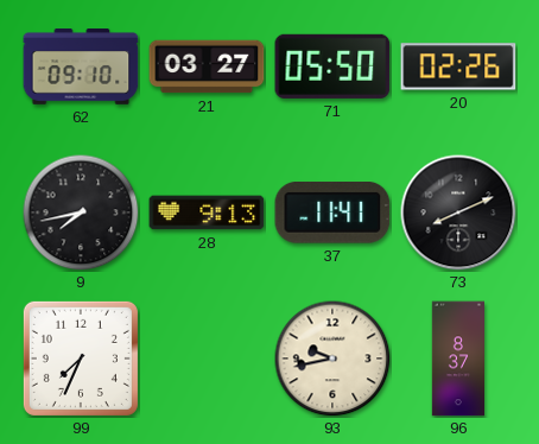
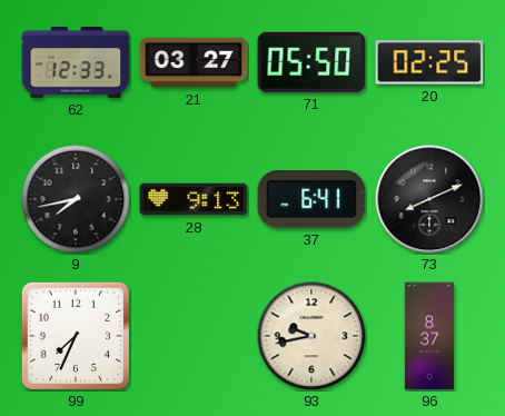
62: 09:10 -> 12:33
20: 02:26 -> 02:25
37: 11:41 -> 6:41
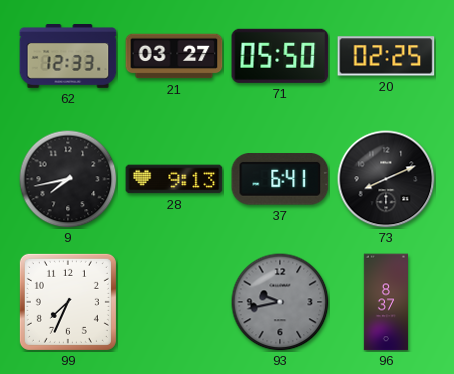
93 dial: cream -> grey
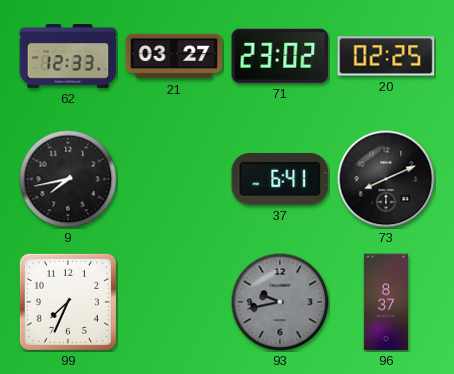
71: 05:50 -> 23:02
28: 9:13 -> none
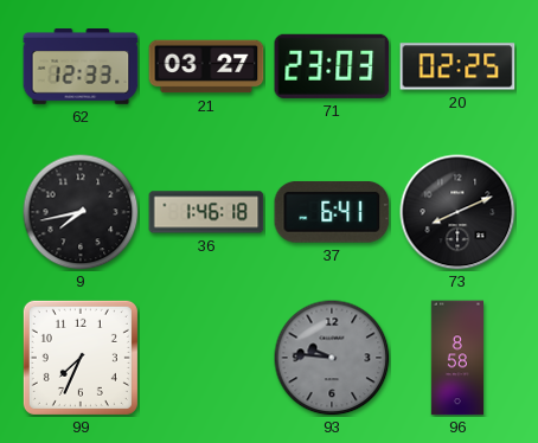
71: 23:02 -> 23:03
36: none -> 1:46
93: 9:43 -> 9:46
96: 8:37 -> 8:58
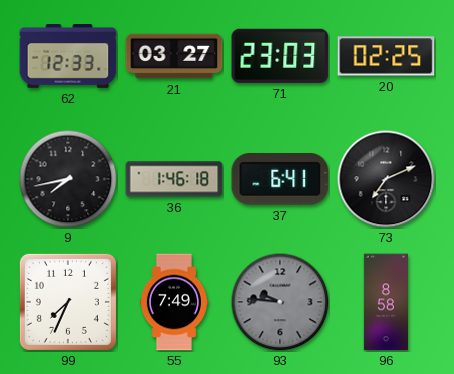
73: 8:11 -> 7:11
55: none -> 7:49
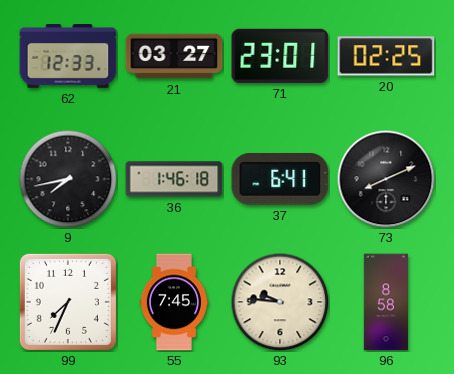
71: 23:03 -> 23:01
73: 7:11 -> 8:11
55: 7:49 -> 7:45
93 dial: grey -> cream
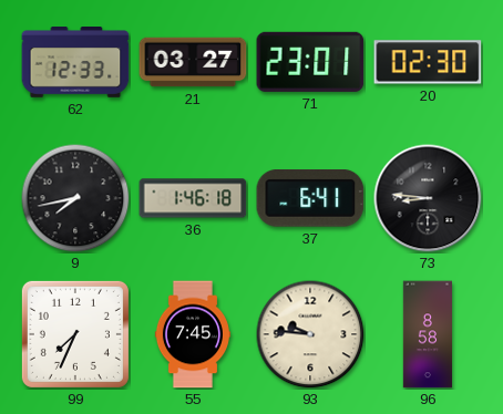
20: 02:25 -> 02:30
73: 8:11 -> 8:46
